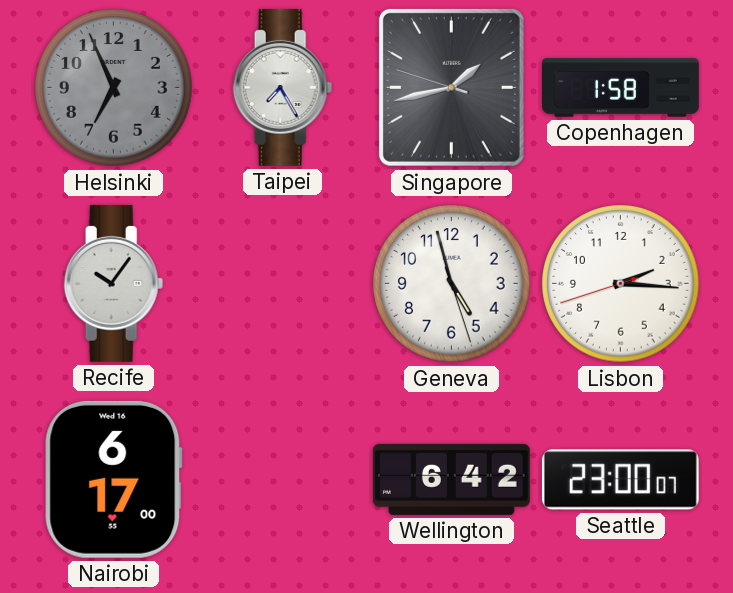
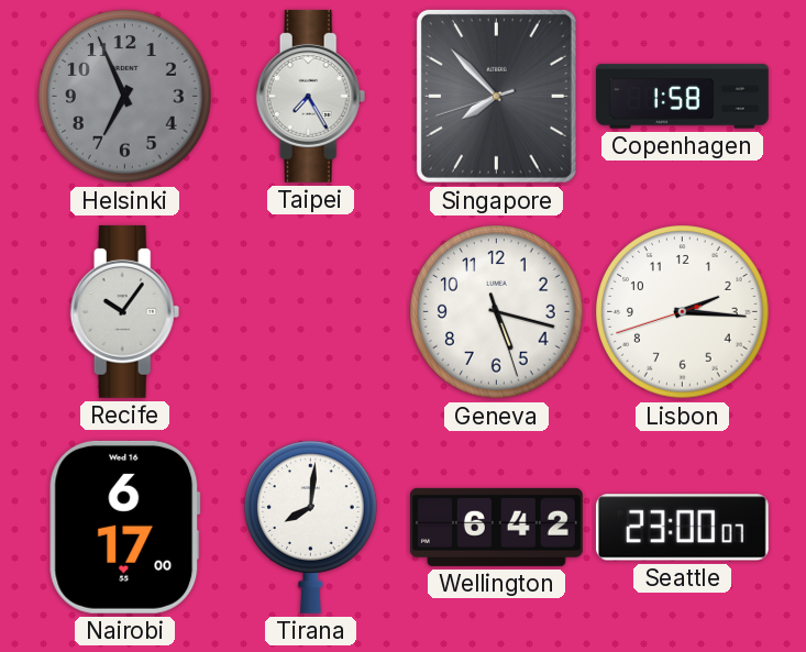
Singapore: 1:42 -> 7:52
Geneva: 4:57 -> 5:17
Tirana: none -> 8:01
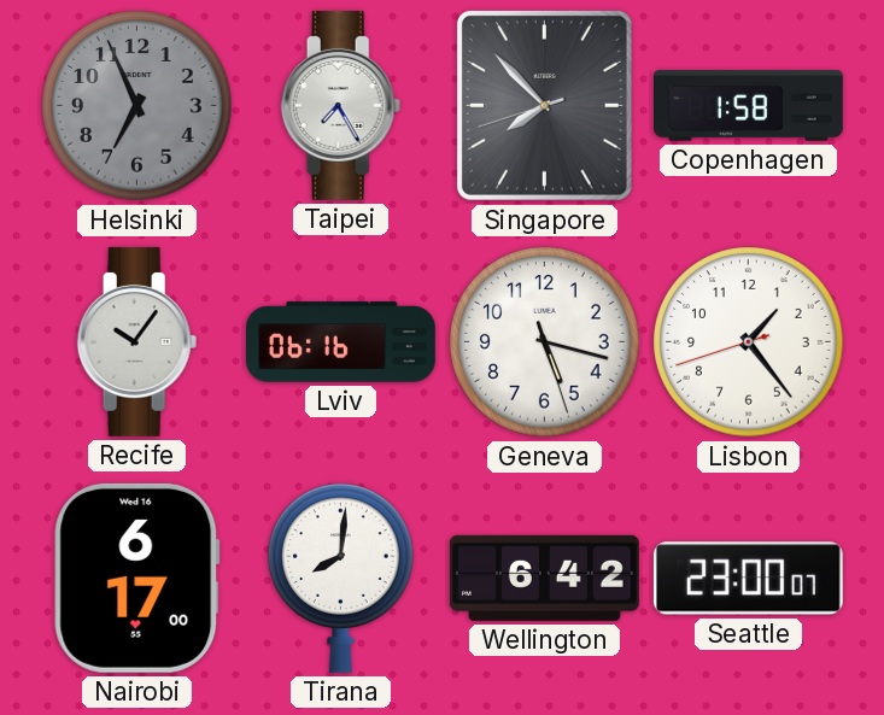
Lviv: none -> 06:16
Lisbon: 2:15 -> 1:23
